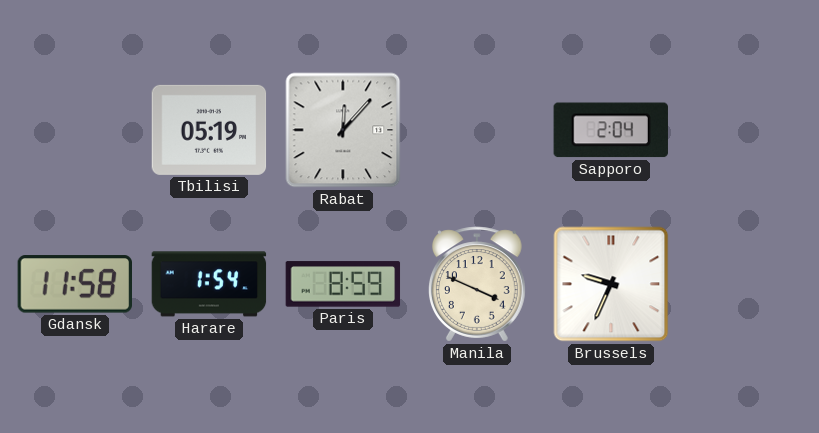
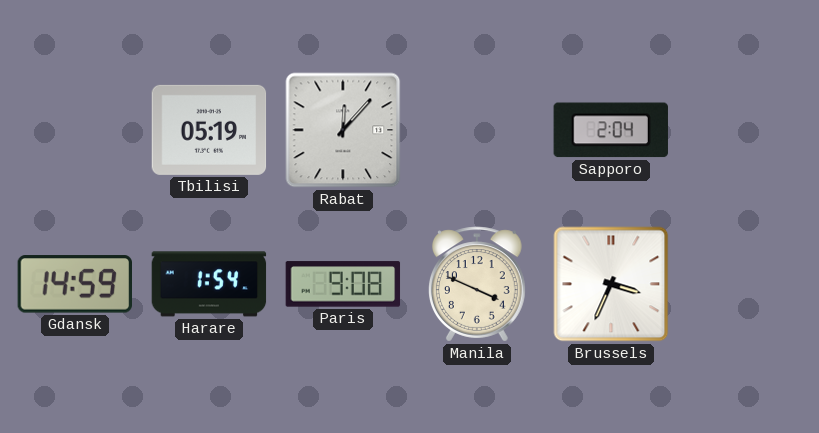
Gdansk: 11:58 -> 14:59
Paris: 8:59 -> 9:08
Brussels: 9:34 -> 3:34
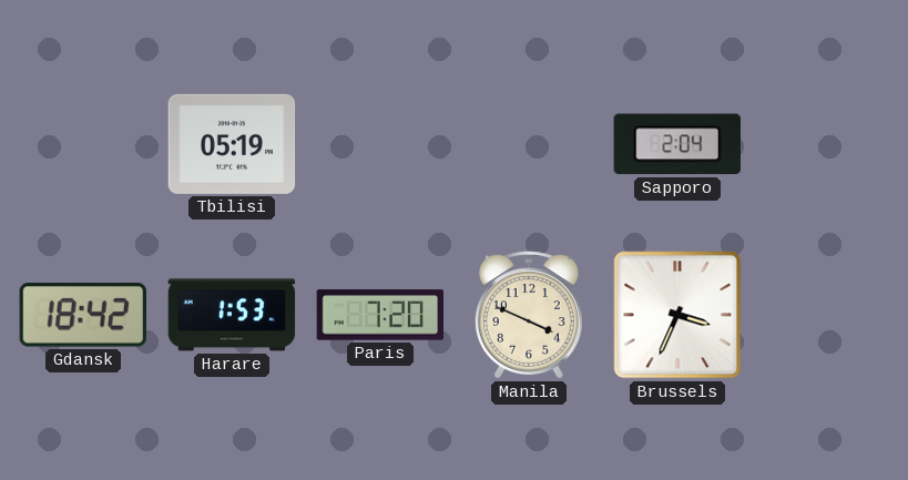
Rabat: 12:07 -> none
Gdansk: 14:59 -> 18:42
Harare: 1:54 -> 1:53
Paris: 9:08 -> 7:20
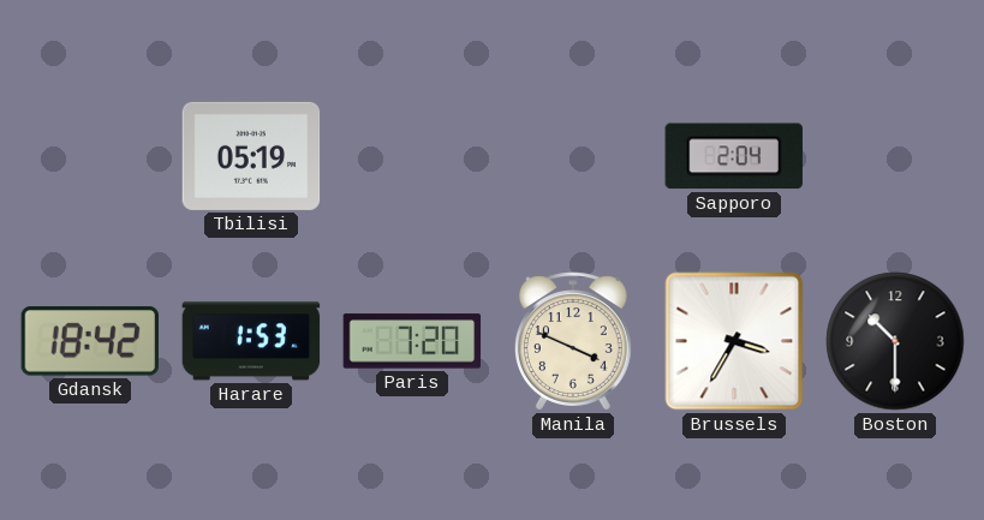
Brussels: 3:34 -> 3:35
Boston: none -> 10:30
